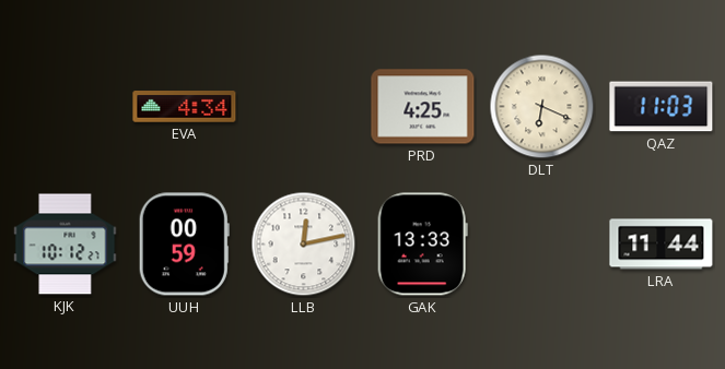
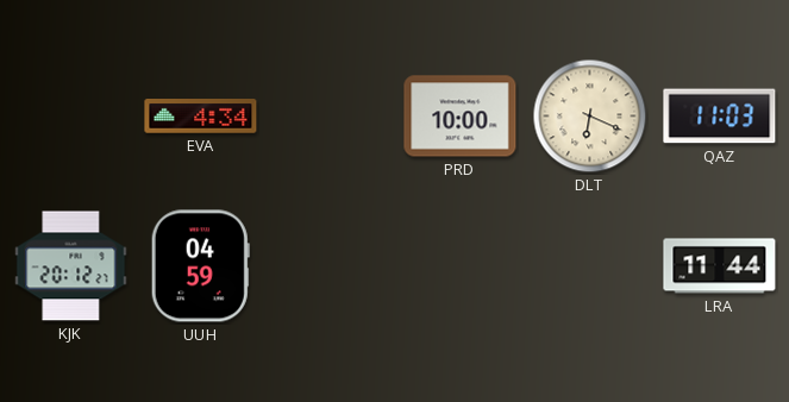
PRD: 4:25 -> 10:00
KJK: 10:12 -> 20:12
UUH: 00:59 -> 04:59
LLB: 12:13 -> none
GAK: 13:33 -> none
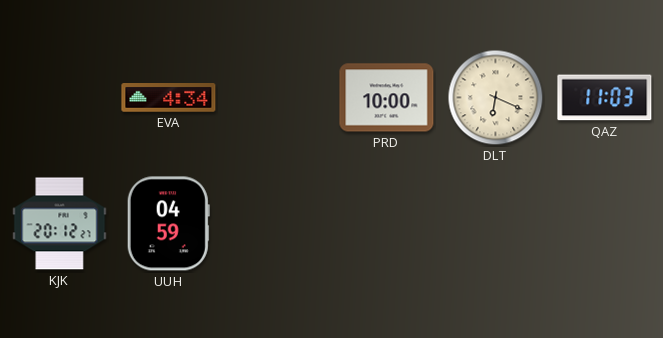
LRA: 11:44 -> none
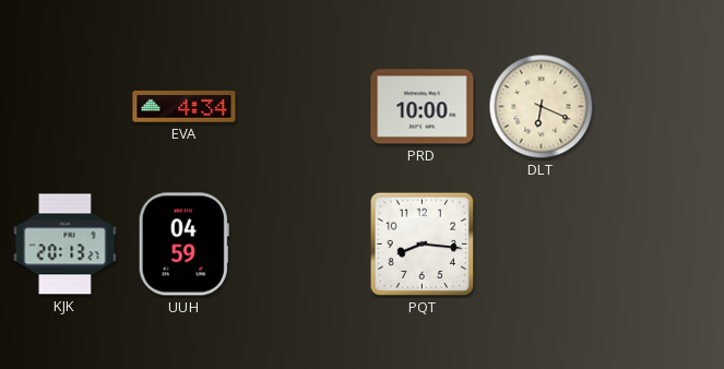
QAZ: 11:03 -> none
KJK: 20:12 -> 20:13
PQT: none -> 8:16
